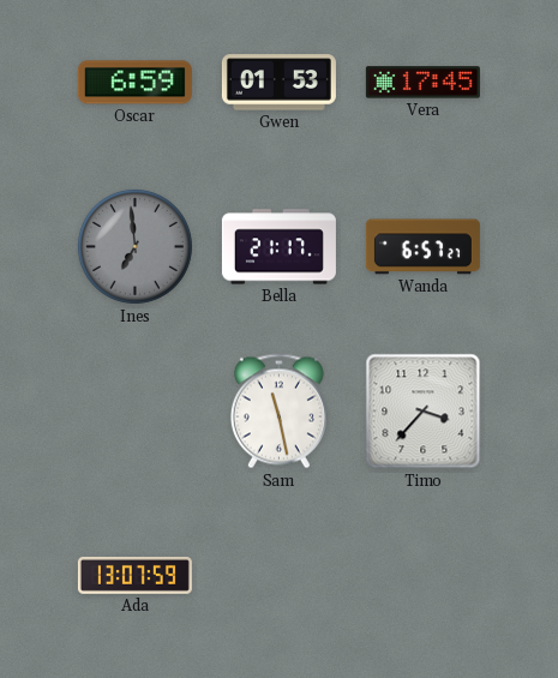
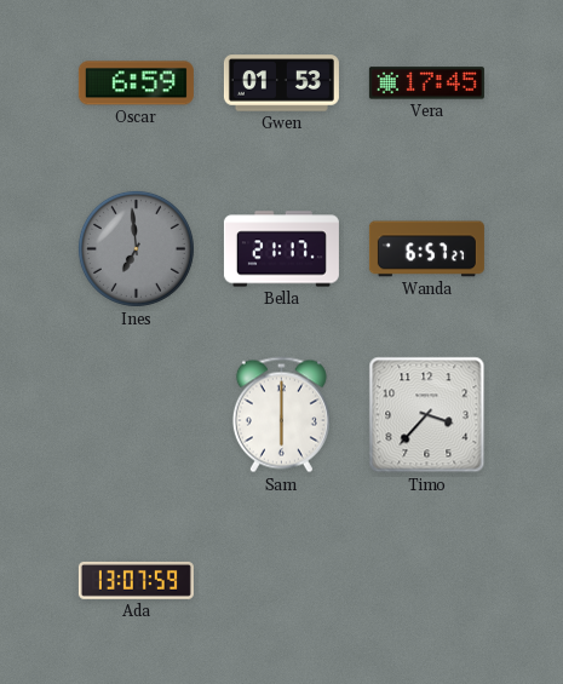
Sam: 11:28 -> 6:00
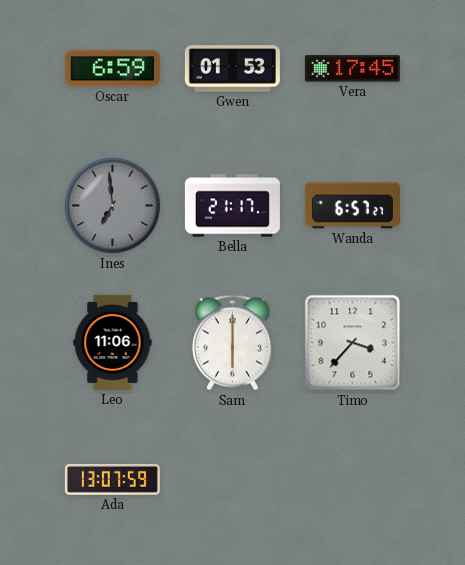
Leo: none -> 11:06
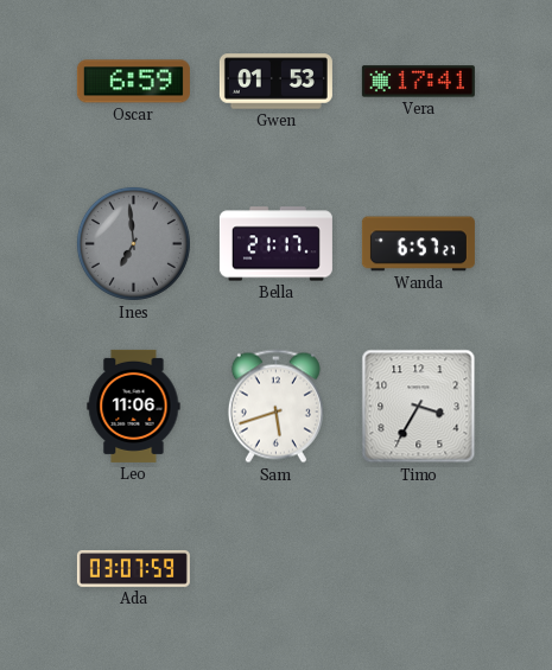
Vera: 17:45 -> 17:41
Sam: 6:00 -> 5:42
Timo: 3:37 -> 3:35
Ada: 13:07 -> 03:07
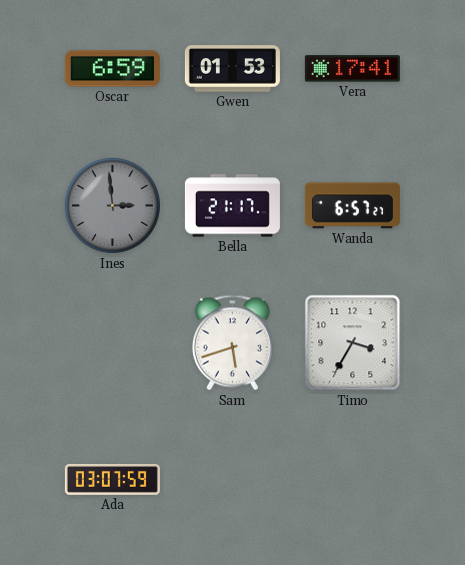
Ines: 6:59 -> 2:59
Leo: 11:06 -> none
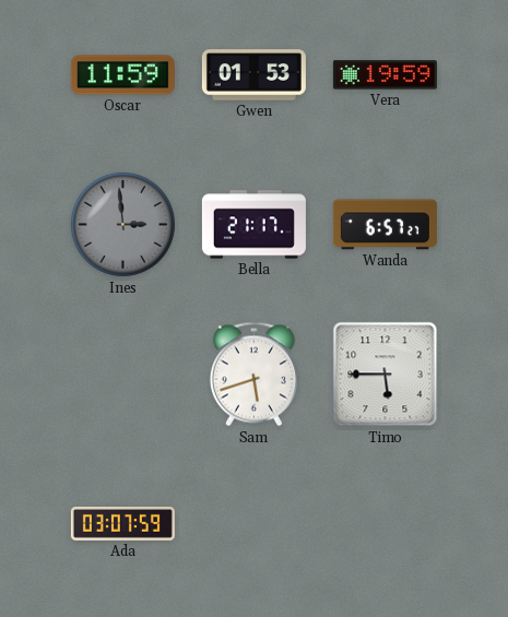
Oscar: 6:59 -> 11:59
Vera: 17:41 -> 19:59
Timo: 3:35 -> 5:45
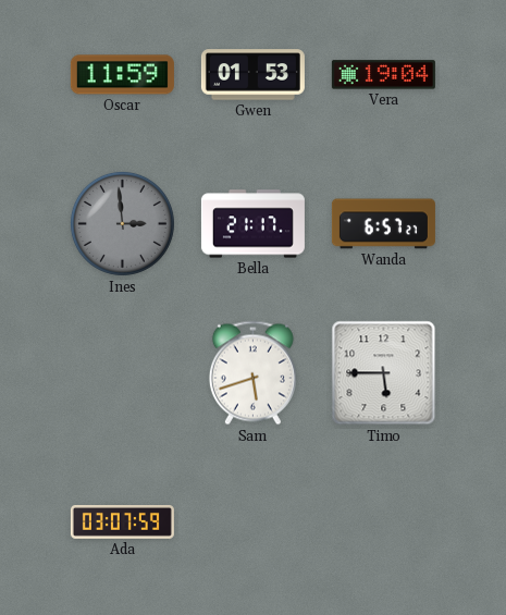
Vera: 19:59 -> 19:04
